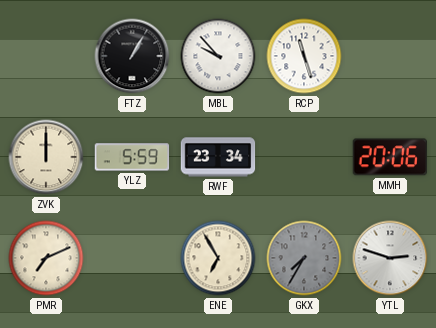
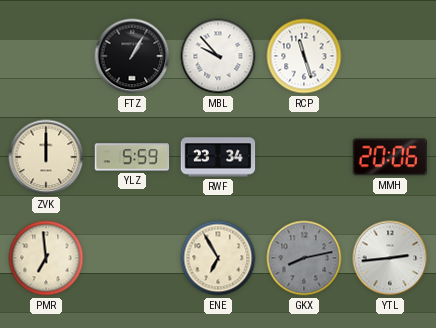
PMR: 7:11 -> 6:59
GKX: 7:35 -> 8:13
YTL: 2:48 -> 2:44
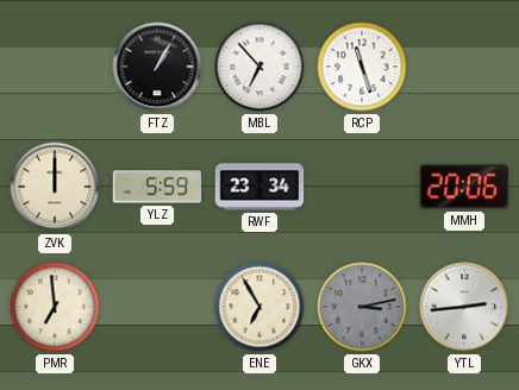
MBL: 9:53 -> 6:53
GKX: 8:13 -> 3:13
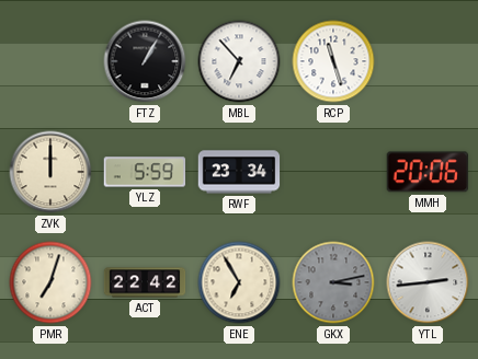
PMR: 6:59 -> 7:03
ACT: none -> 22:42
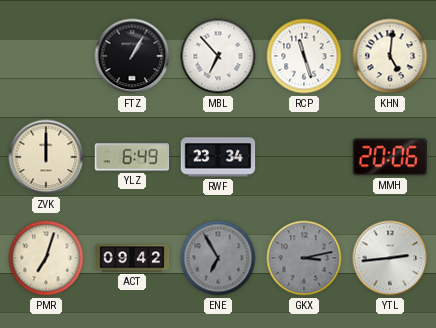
KHN: none -> 5:01
YLZ: 5:59 -> 6:49
ACT: 22:42 -> 09:42
ENE dial: cream -> grey
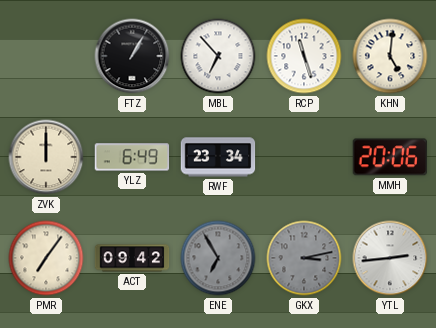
PMR: 7:03 -> 7:06
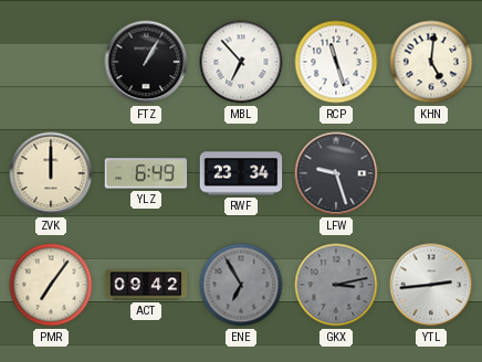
LFW: none -> 9:27
MMH: 20:06 -> none
